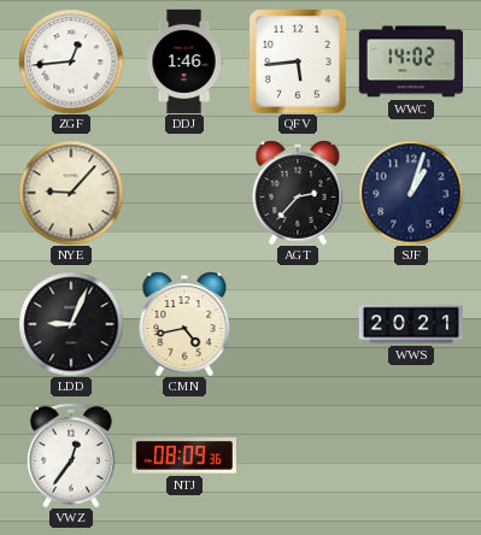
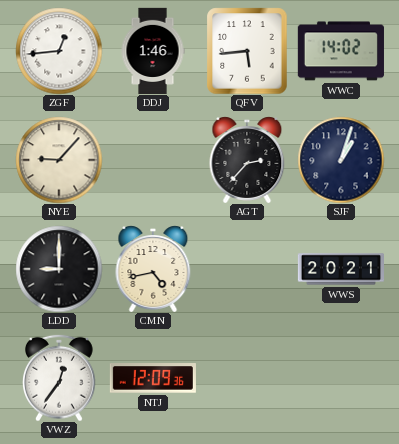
LDD: 9:04 -> 9:00
NTJ: 08:09 -> 12:09
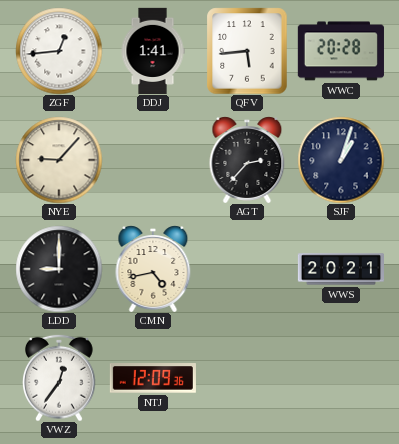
DDJ: 1:46 -> 1:41
WWC: 14:02 -> 20:28
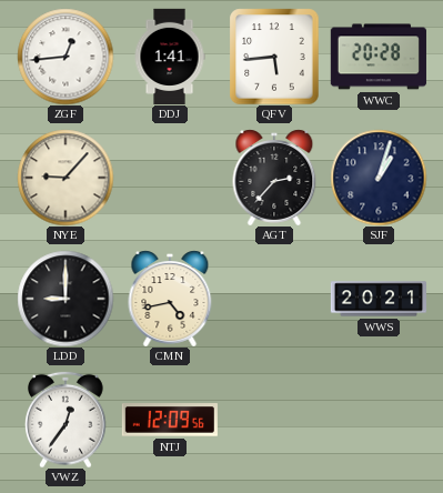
NTJ: 12:09:36 -> 12:09:56
